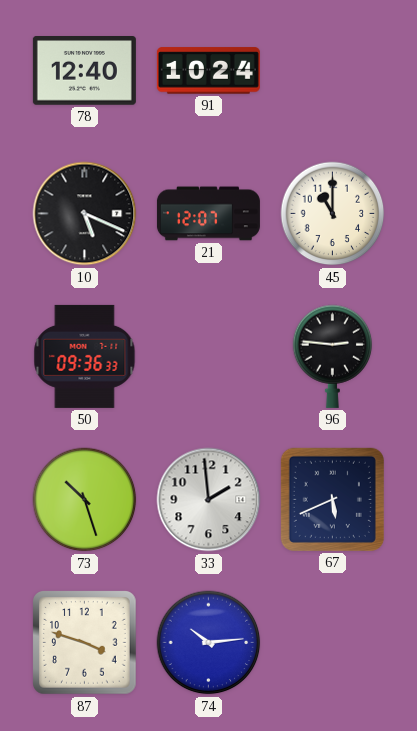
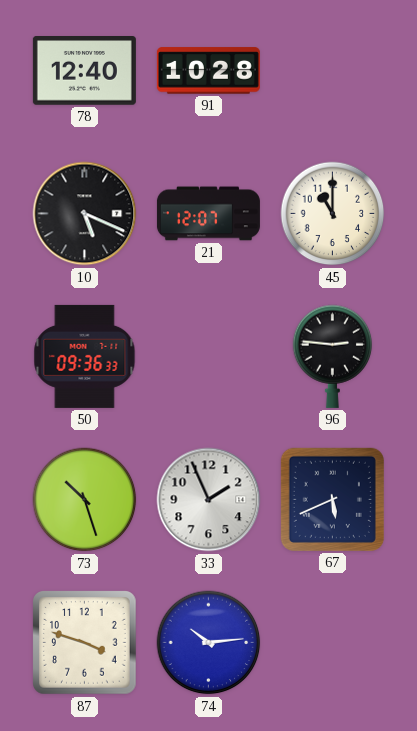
91: 10:24 -> 10:28
33: 1:59 -> 1:56
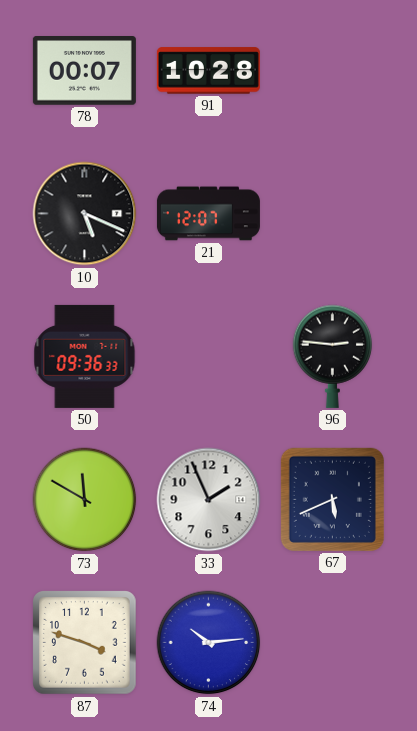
78: 12:40 -> 00:07
45: 11:00 -> none
73: 10:27 -> 11:50
